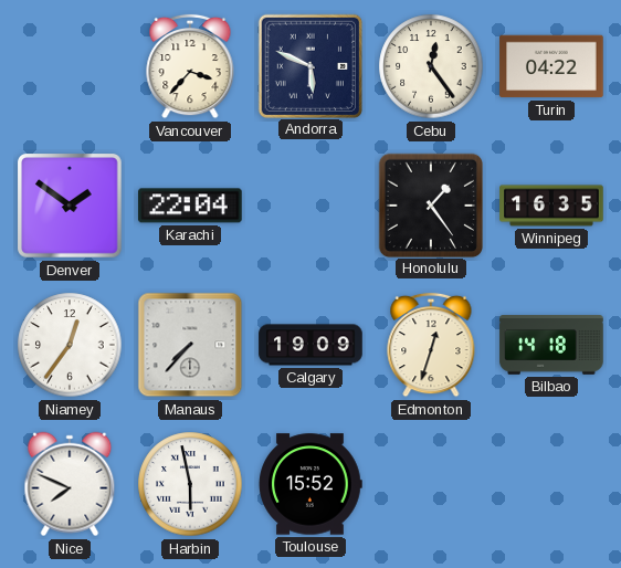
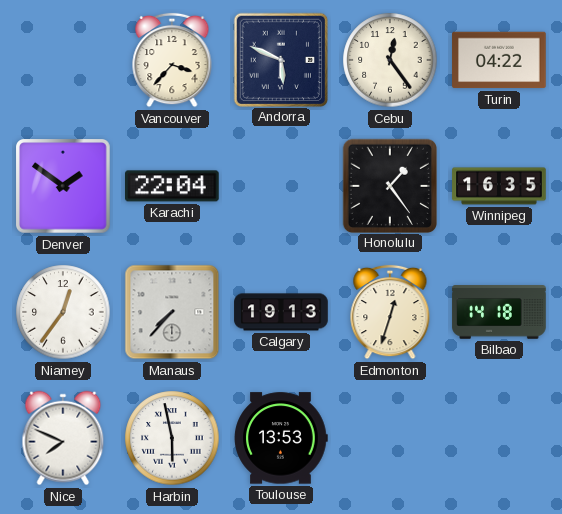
Calgary: 19:09 -> 19:13
Toulouse: 15:52 -> 13:53
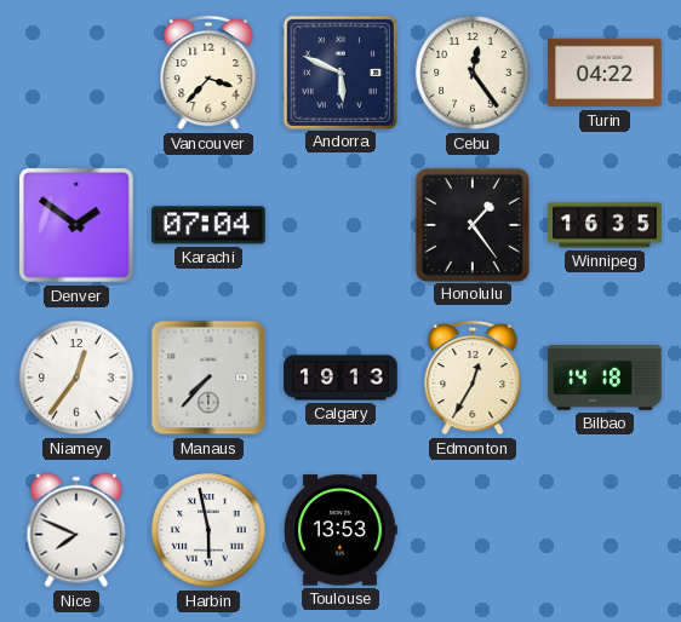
Karachi: 22:04 -> 07:04
Edmonton: 12:33 -> 12:35
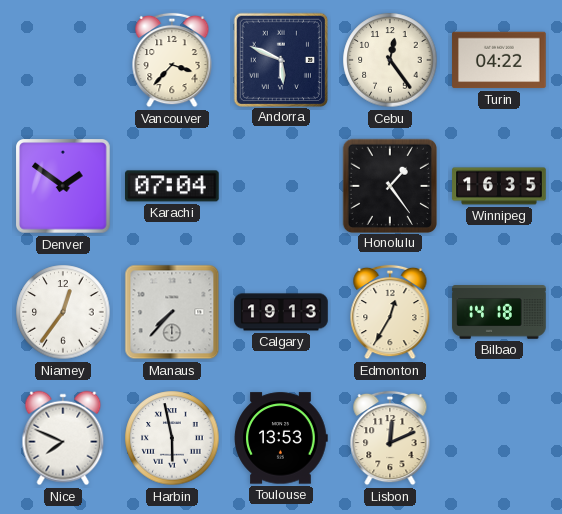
Lisbon: none -> 12:11
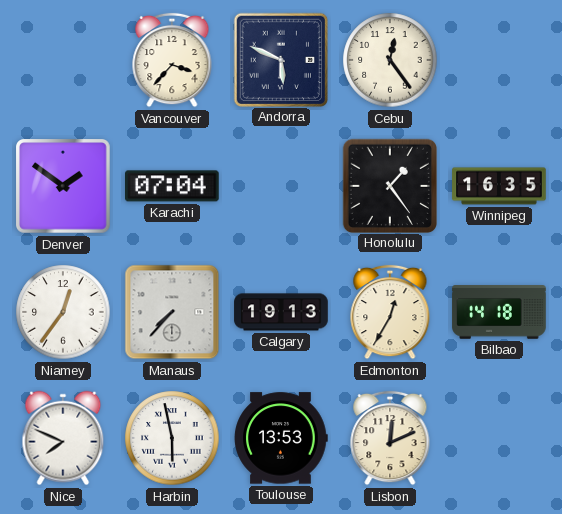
Turin: 04:22 -> none
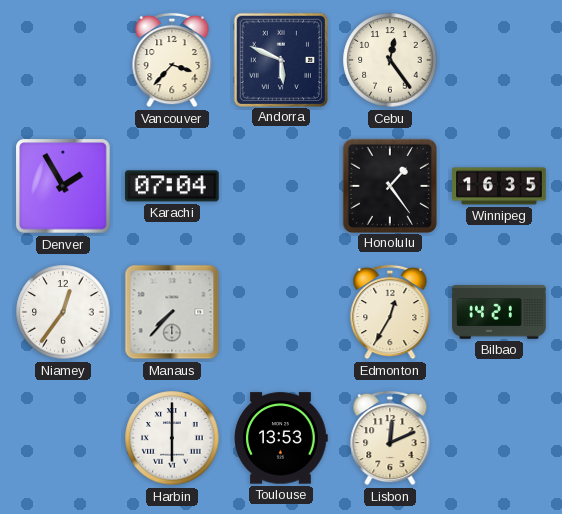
Denver: 1:51 -> 1:55
Calgary: 19:13 -> none
Bilbao: 14:18 -> 14:21
Nice: 7:49 -> none
Harbin: 5:58 -> 6:00
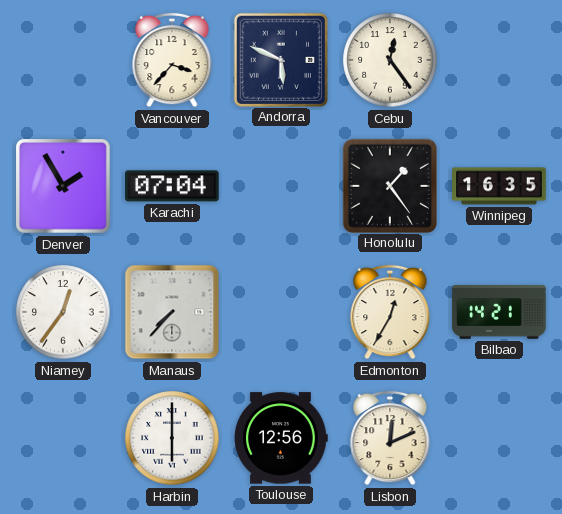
Toulouse: 13:53 -> 12:56
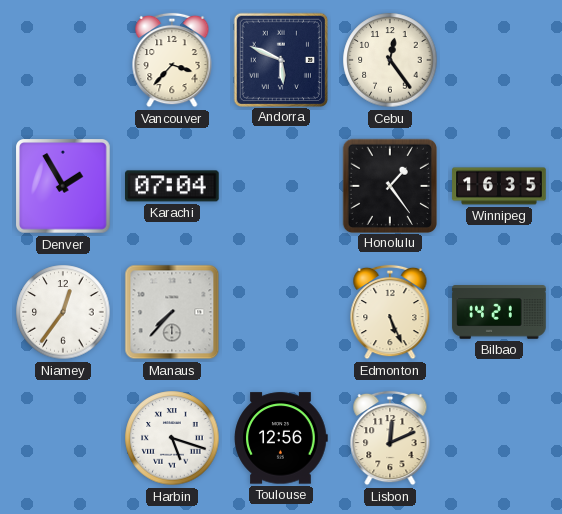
Edmonton: 12:35 -> 5:26
Harbin: 6:00 -> 5:18
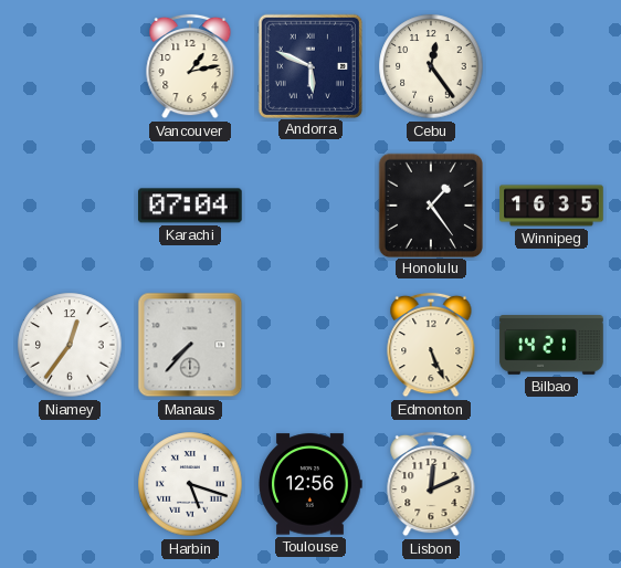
Vancouver: 3:37 -> 1:13
Denver: 1:55 -> none
